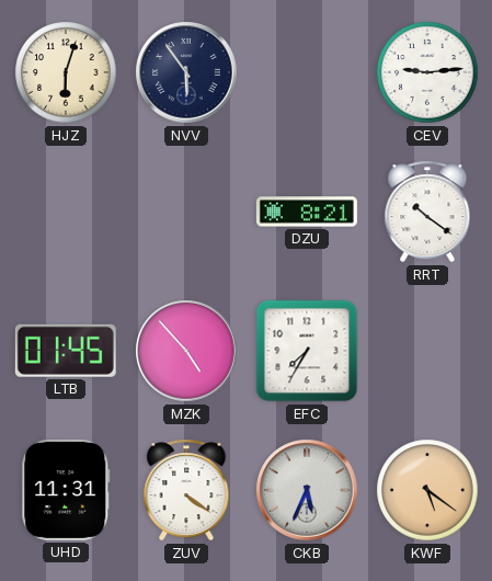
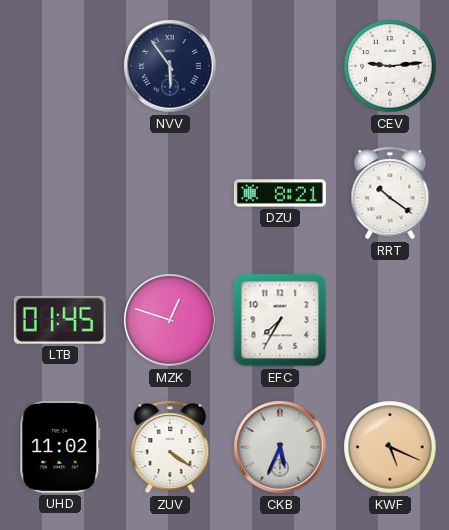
HJZ: 6:03 -> none
MZK: 4:53 -> 12:48
UHD: 11:31 -> 11:02
KWF: 5:21 -> 5:19
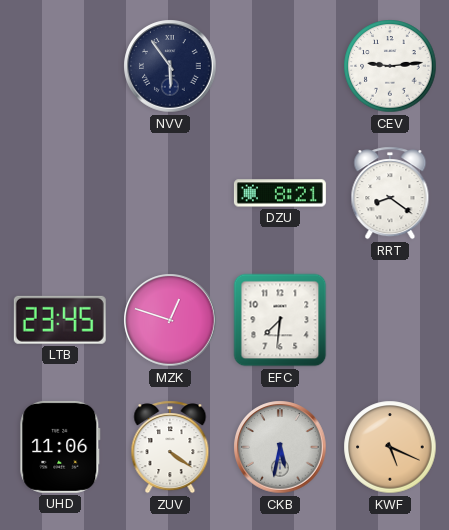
RRT: 10:21 -> 8:21
LTB: 01:45 -> 23:45
EFC: 7:35 -> 7:31
UHD: 11:02 -> 11:06
CKB: 5:34 -> 5:32
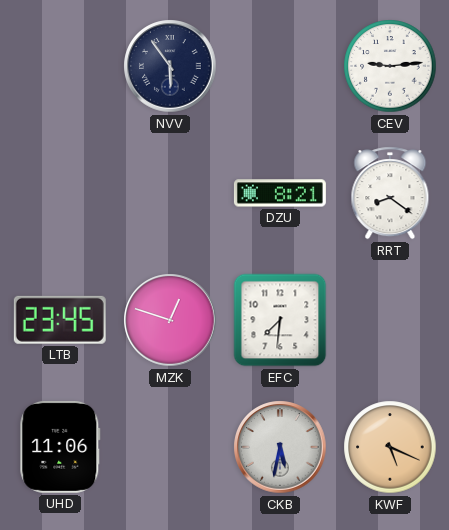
ZUV: 4:21 -> none
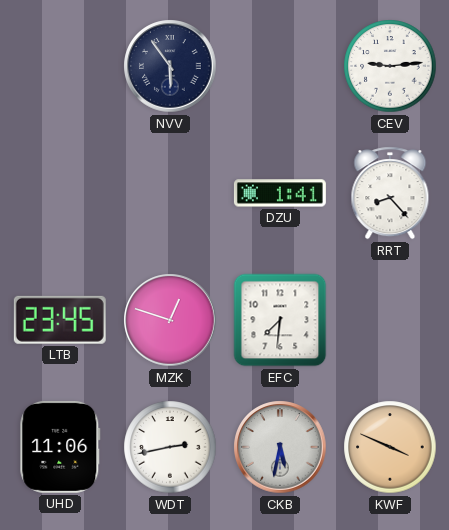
DZU: 8:21 -> 1:41
RRT: 8:21 -> 8:23
WDT: none -> 2:43
KWF: 5:19 -> 3:49
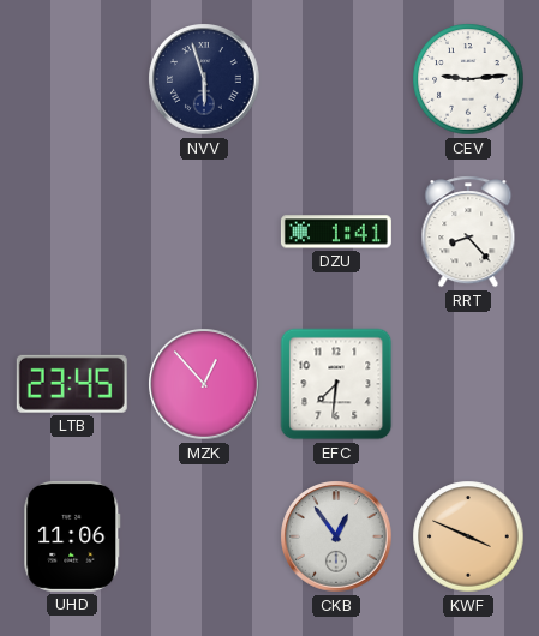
NVV: 5:54 -> 5:57
MZK: 12:48 -> 12:53
WDT: 2:43 -> none
CKB: 5:32 -> 12:54
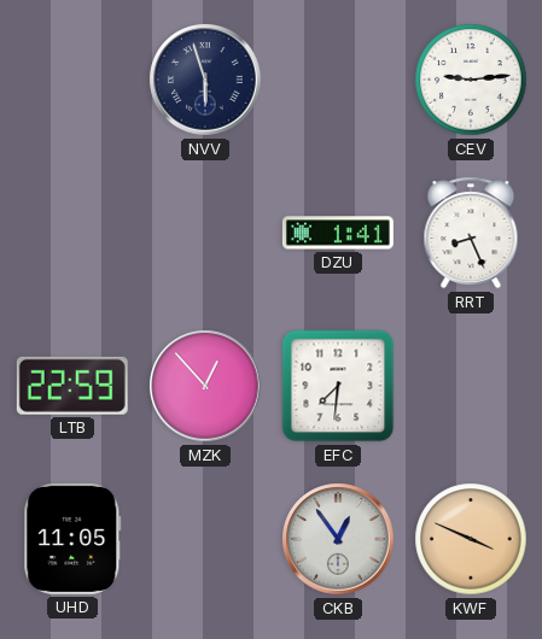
RRT: 8:23 -> 8:26
LTB: 23:45 -> 22:59
UHD: 11:06 -> 11:05
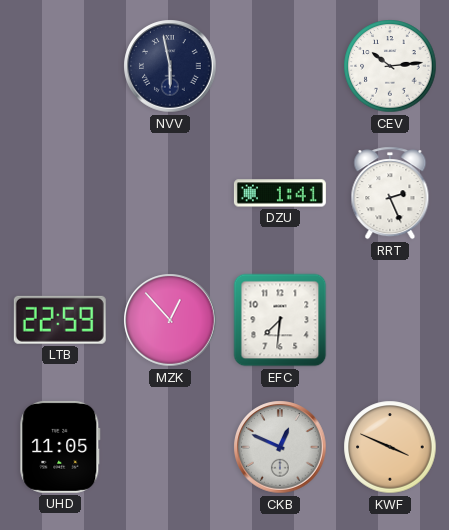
NVV: 5:57 -> 5:58
CEV: 9:14 -> 10:14
RRT: 8:26 -> 2:26
CKB: 12:54 -> 12:49
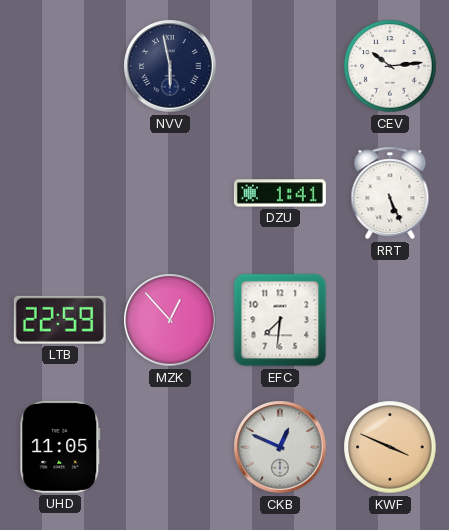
RRT: 2:26 -> 5:26
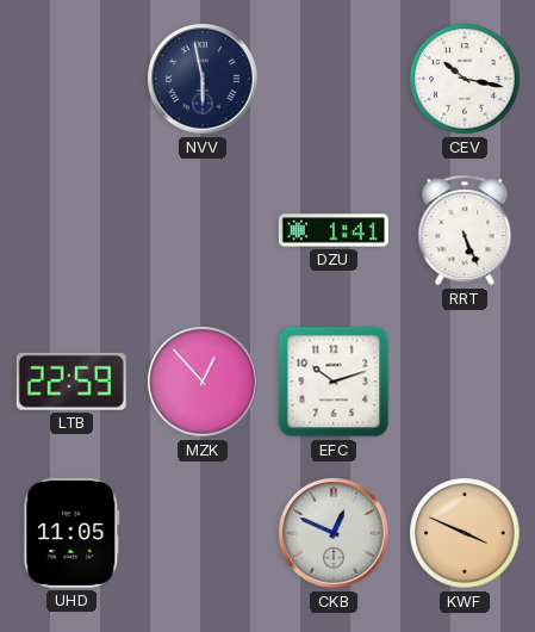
CEV: 10:14 -> 10:17
EFC: 7:31 -> 10:12
